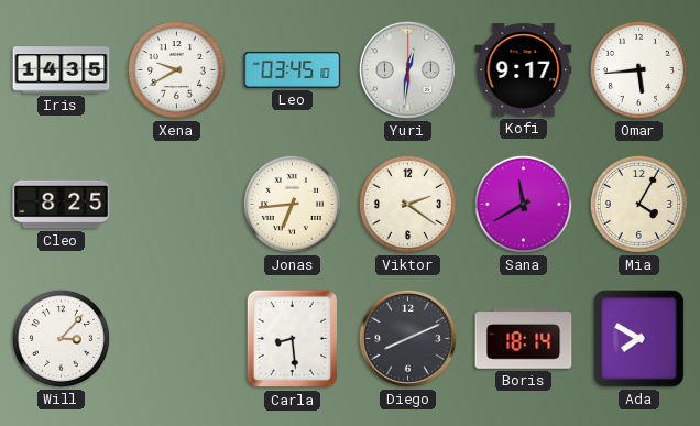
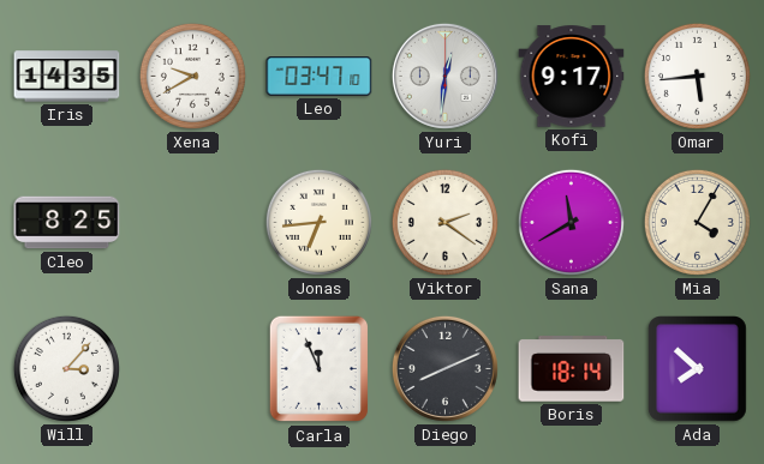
Leo: 03:45 -> 03:47
Carla: 8:29 -> 11:56
Ada: 7:50 -> 7:52
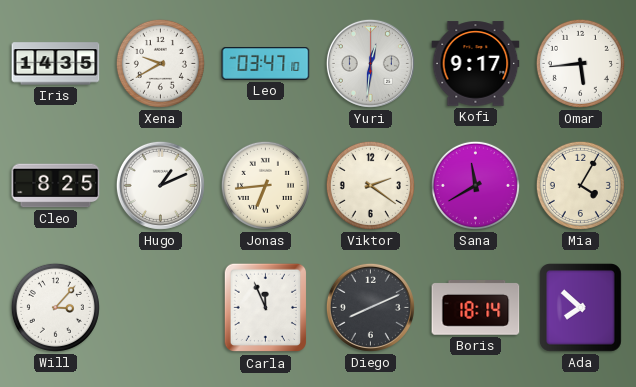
Hugo: none -> 1:11
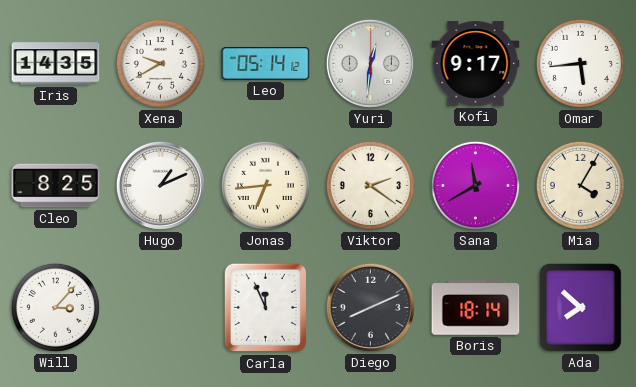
Leo: 03:47 -> 05:14
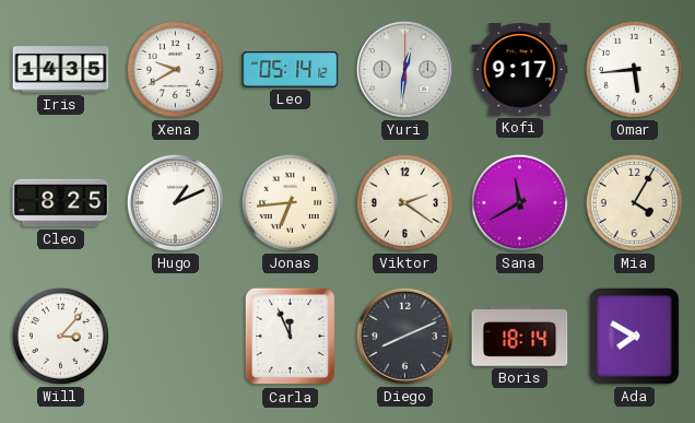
Ada: 7:52 -> 7:50
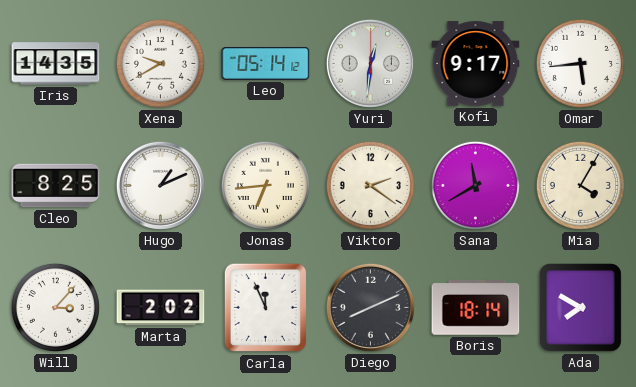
Marta: none -> 2:02
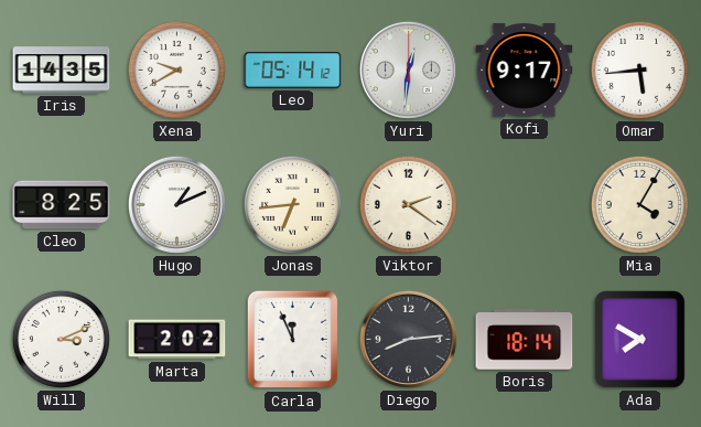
Sana: 11:40 -> none
Will: 3:07 -> 3:11
Diego: 8:11 -> 8:14
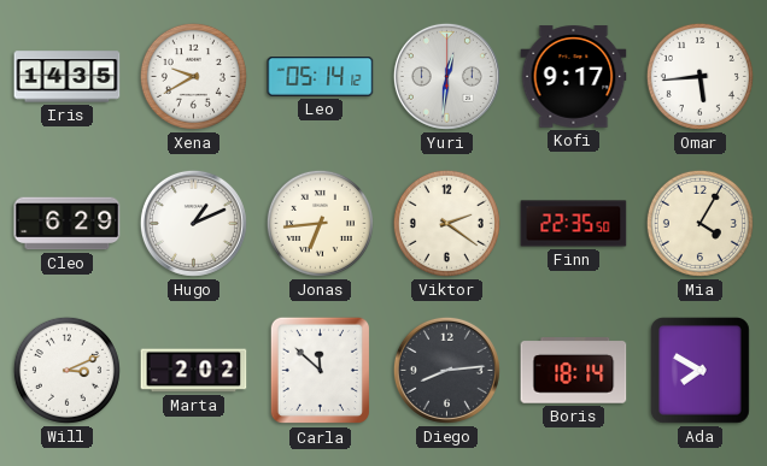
Cleo: 8:25 -> 6:29
Finn: none -> 22:35
Carla: 11:56 -> 11:52
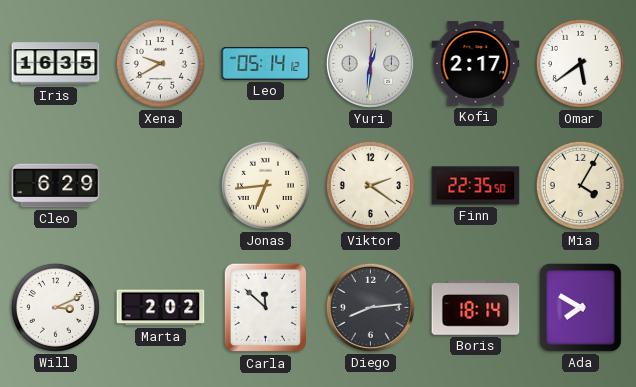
Iris: 14:35 -> 16:35
Kofi: 9:17 -> 2:17
Omar: 5:44 -> 5:39
Hugo: 1:11 -> none
